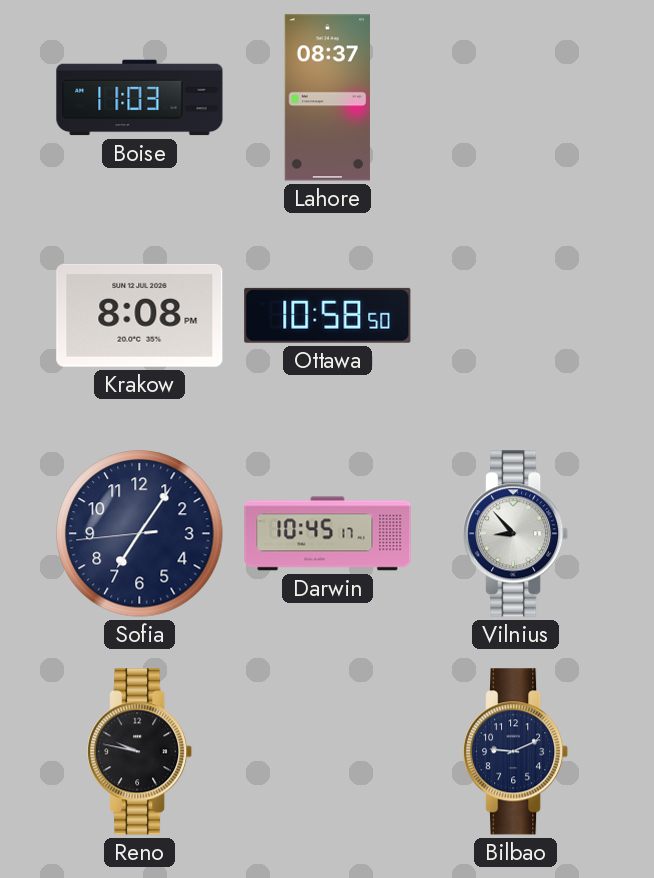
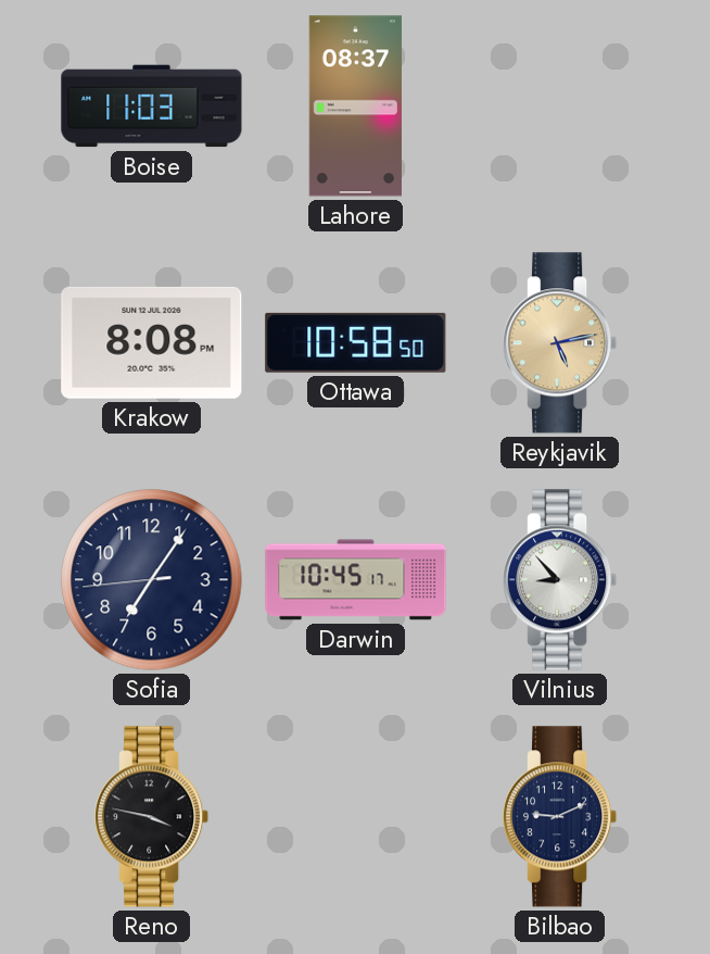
Reykjavik: none -> 5:13
Reno: 9:47 -> 3:47
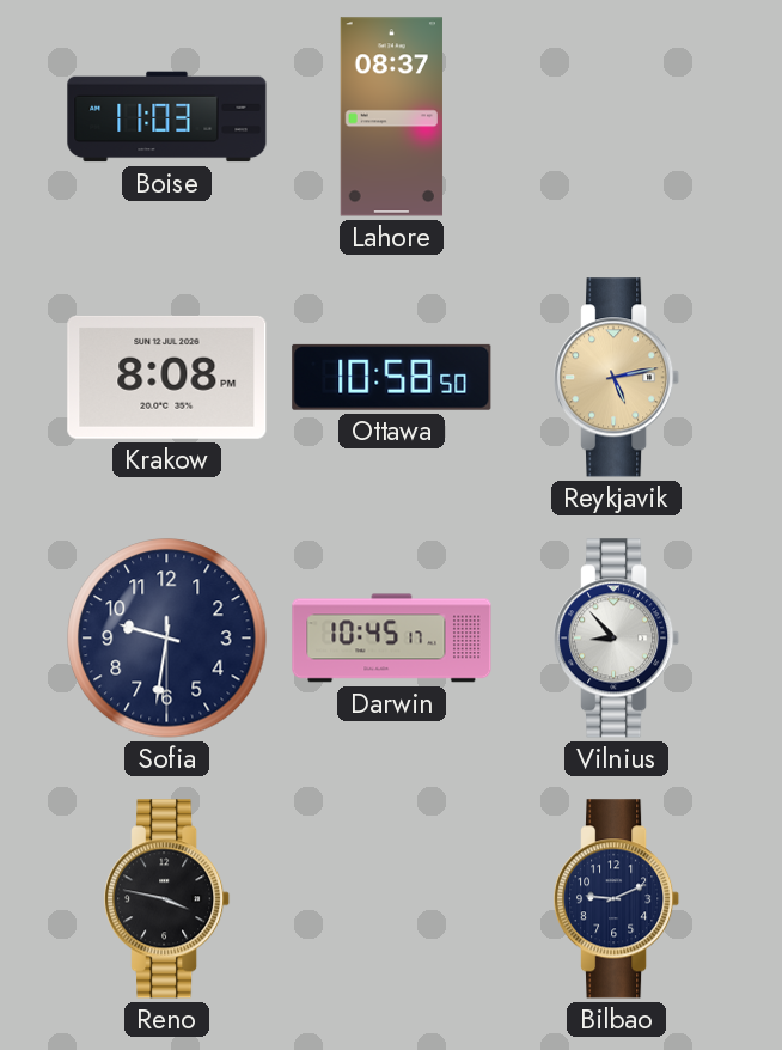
Sofia: 7:05 -> 9:31
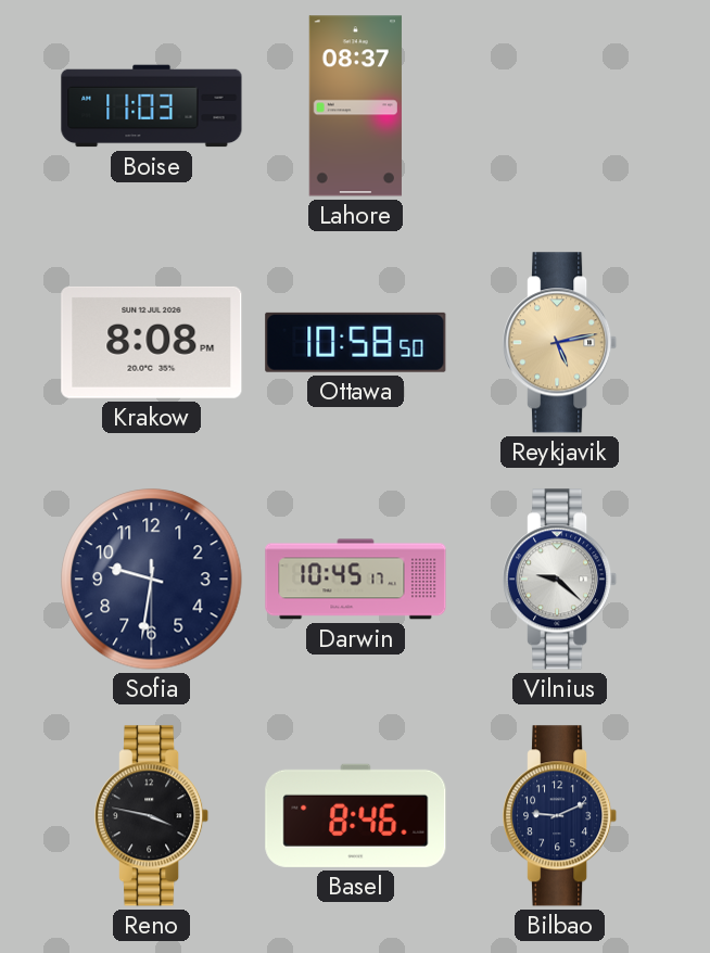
Vilnius: 8:53 -> 9:22
Basel: none -> 8:46
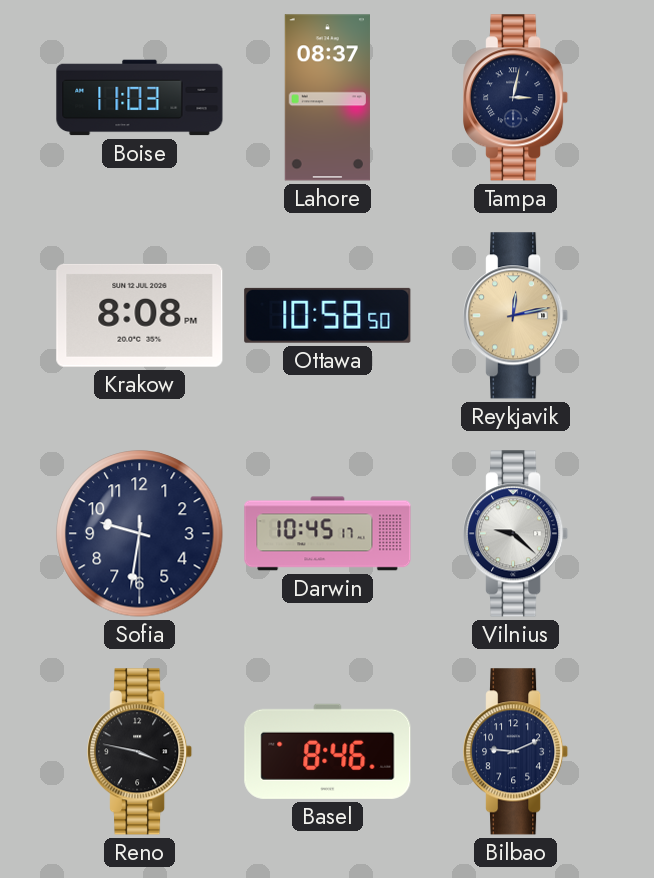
Tampa: none -> 3:02
Reykjavik: 5:13 -> 12:13
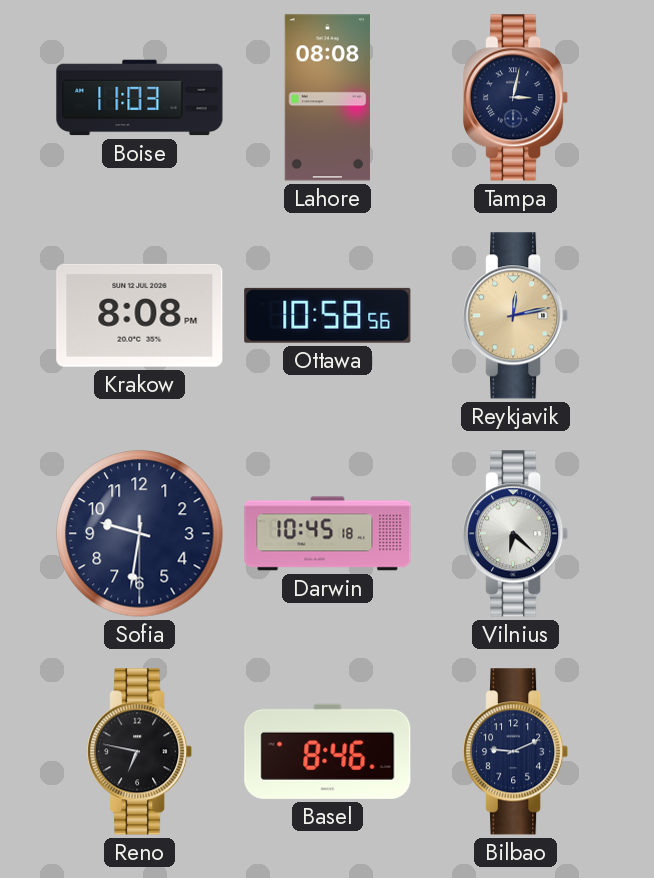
Lahore: 08:37 -> 08:08
Ottawa: 10:58:50 -> 10:58:56
Darwin: 10:45:17 -> 10:45:18
Vilnius: 9:22 -> 6:22
Reno: 3:47 -> 6:47
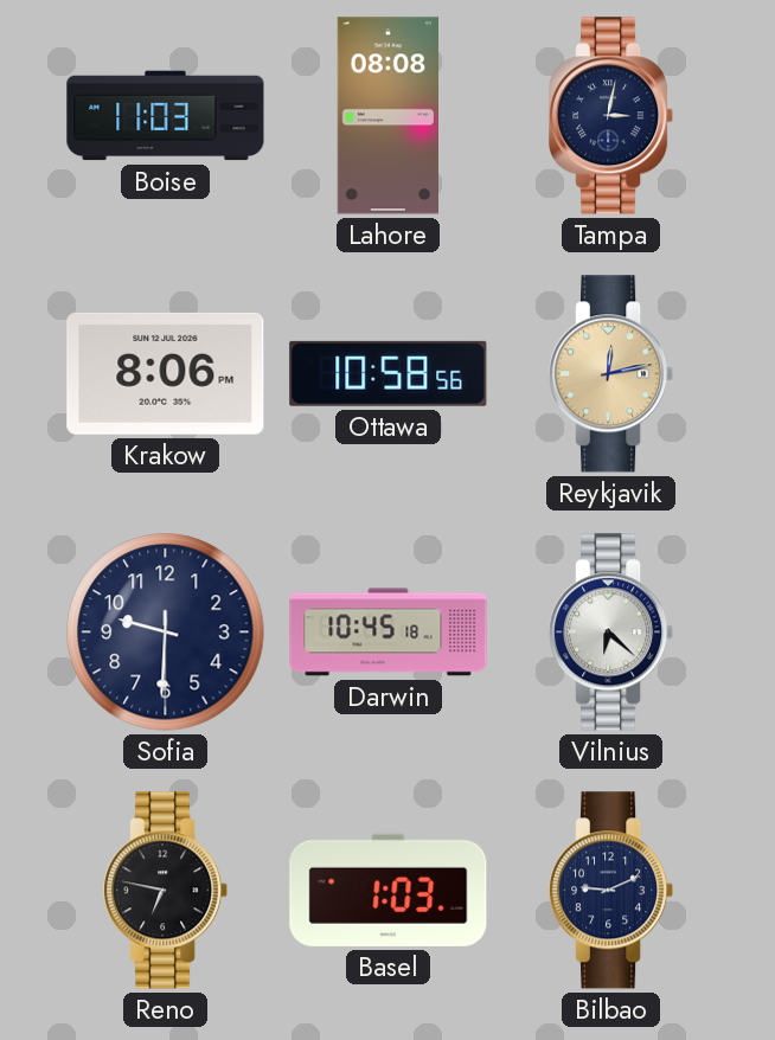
Krakow: 8:08 -> 8:06
Sofia: 9:31 -> 9:30
Basel: 8:46 -> 1:03
